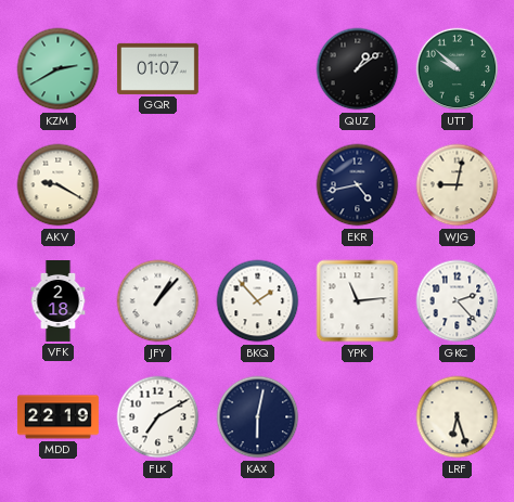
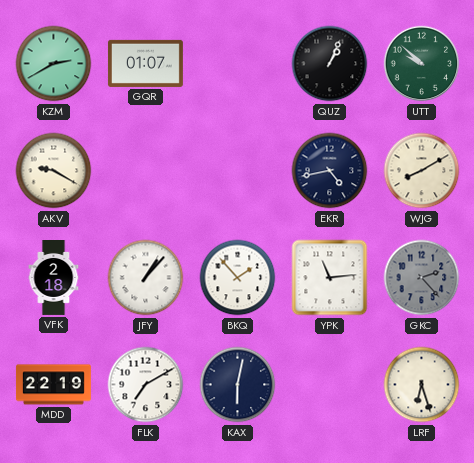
QUZ: 1:09 -> 1:04
WJG: 9:02 -> 8:10
GKC dial: white -> grey
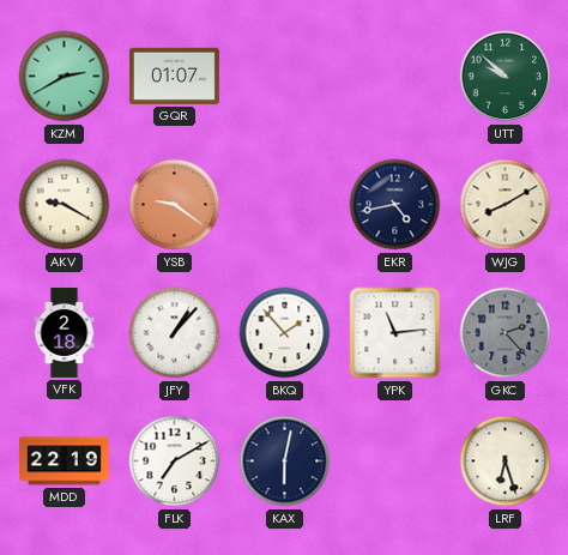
QUZ: 1:04 -> none
YSB: none -> 9:21
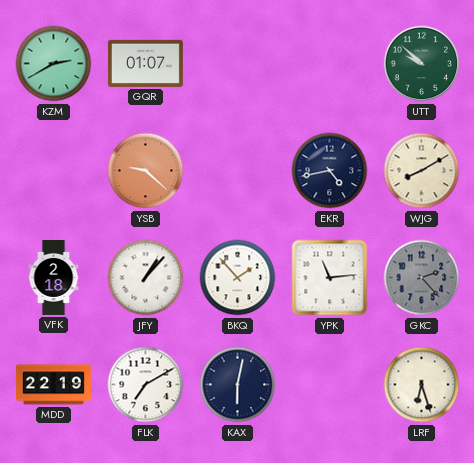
AKV: 9:20 -> none
YSB: 9:21 -> 9:22
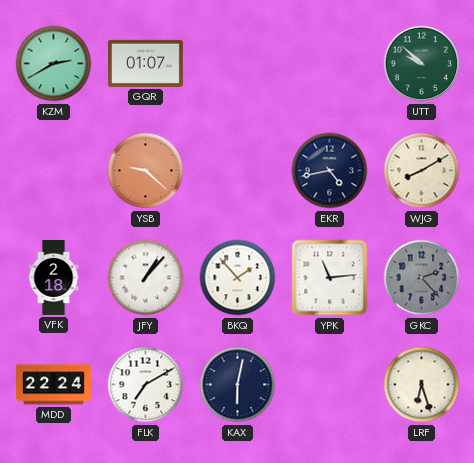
MDD: 22:19 -> 22:24
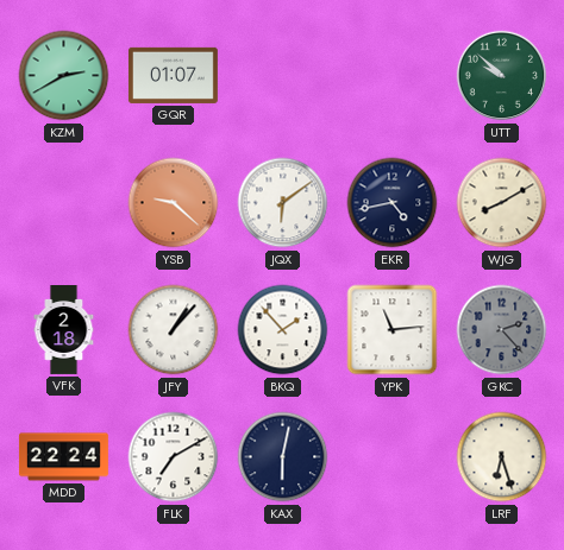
JQX: none -> 6:09
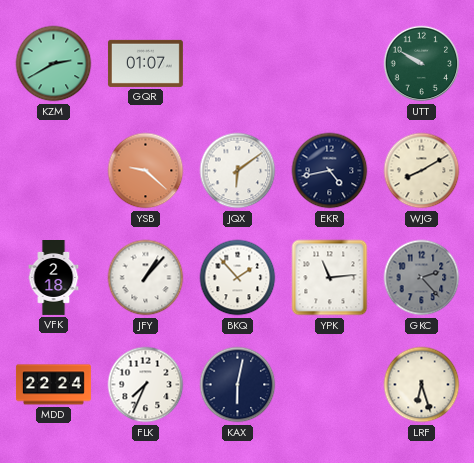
UTT: 9:52 -> 9:50
FLK: 7:10 -> 7:34
